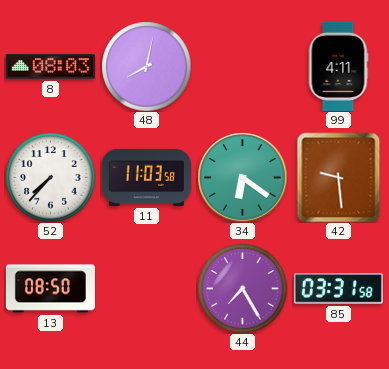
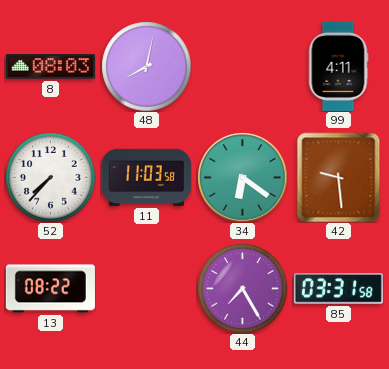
13: 08:50 -> 08:22
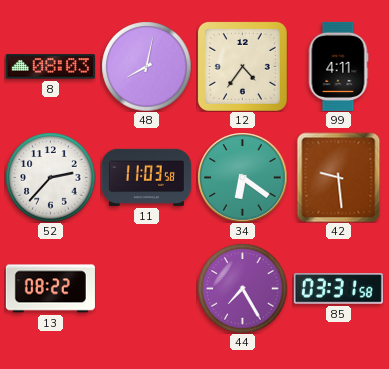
12: none -> 4:36
52: 7:37 -> 2:37
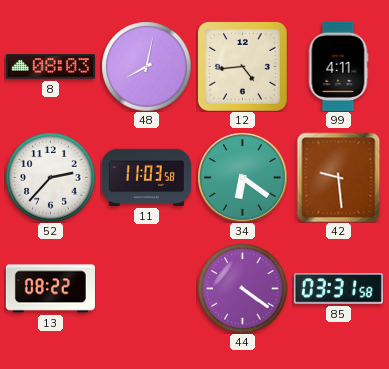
12: 4:36 -> 4:44
44: 7:25 -> 4:21
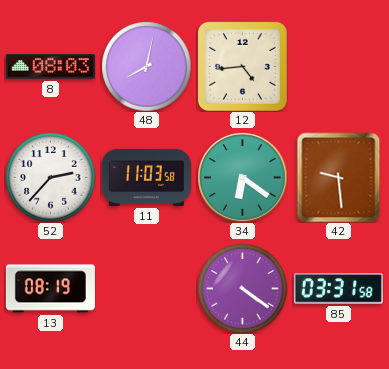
99: 4:11 -> none
13: 08:22 -> 08:19
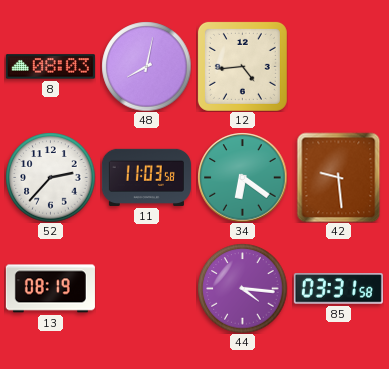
44: 4:21 -> 4:16
